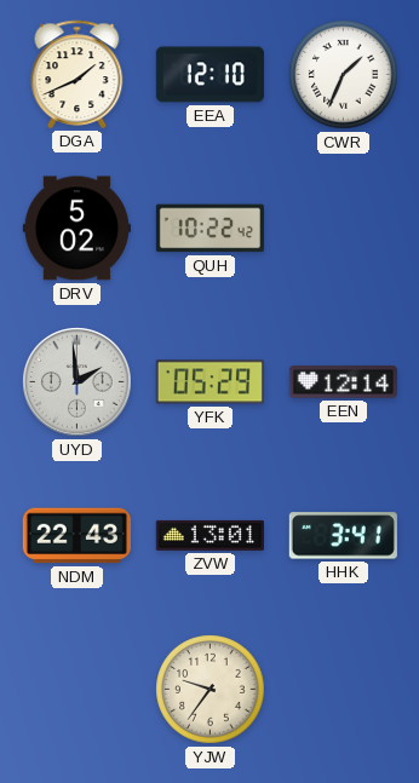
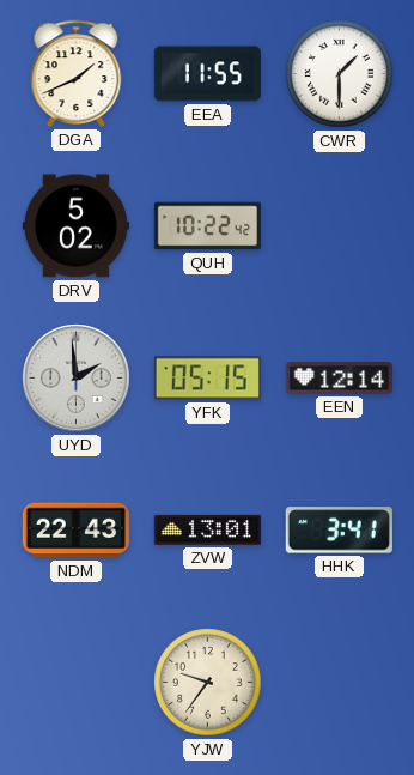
EEA: 12:10 -> 11:55
CWR: 1:34 -> 1:30
YFK: 05:29 -> 05:15
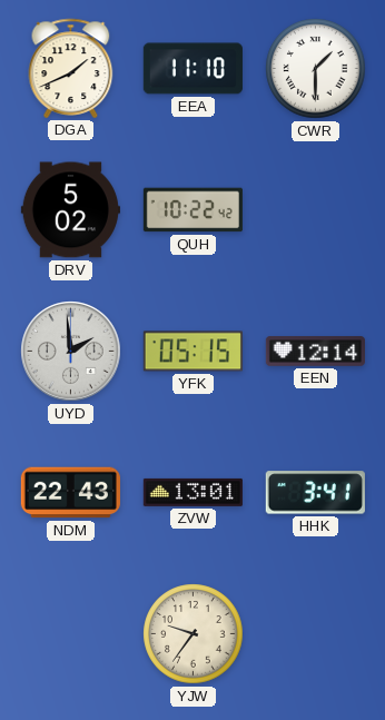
EEA: 11:55 -> 11:10
